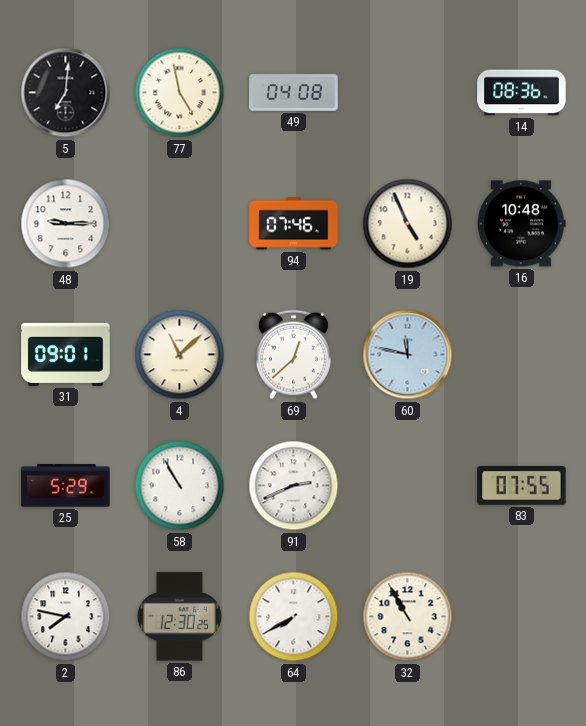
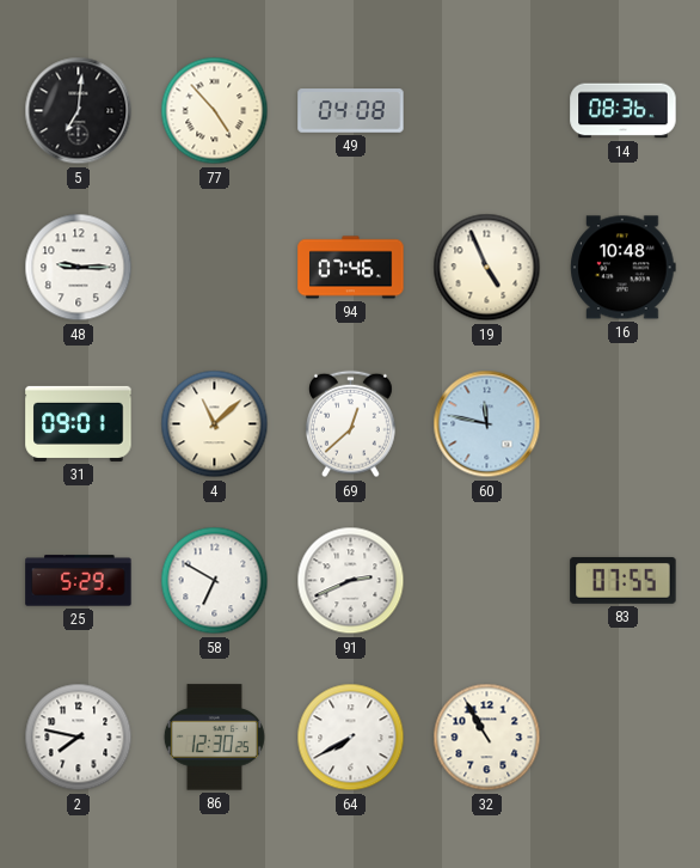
77: 4:58 -> 4:53
58: 10:55 -> 6:50
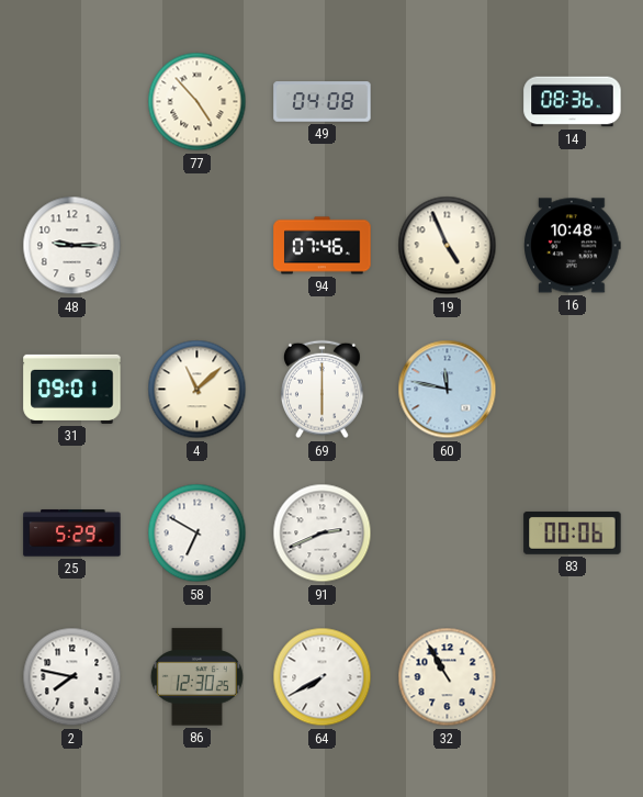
5: 7:01 -> none
69: 12:38 -> 6:00
83: 07:55 -> 00:06
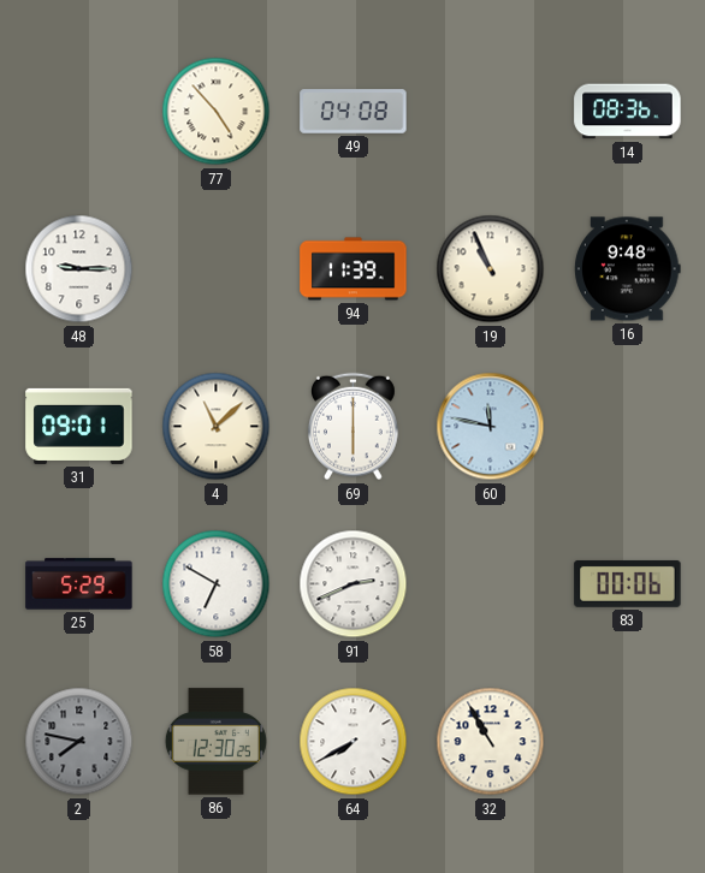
94: 07:46 -> 11:39
19: 4:56 -> 10:56
16: 10:48 -> 9:48
2 dial: white -> grey
